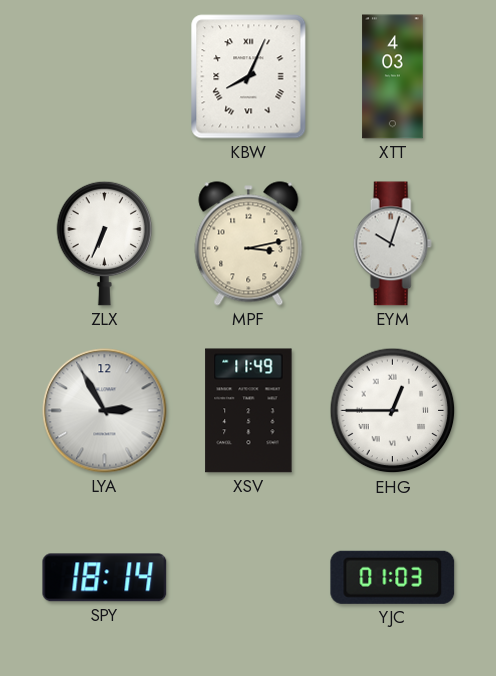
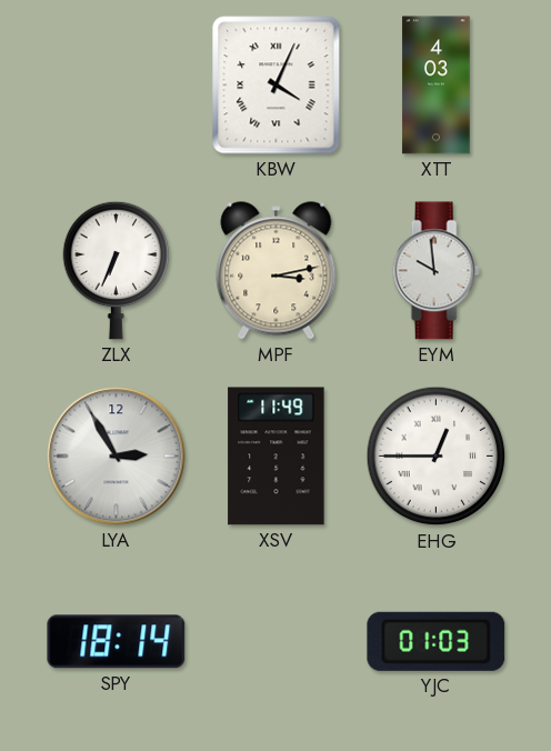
KBW: 8:04 -> 4:04
EYM: 10:03 -> 9:59
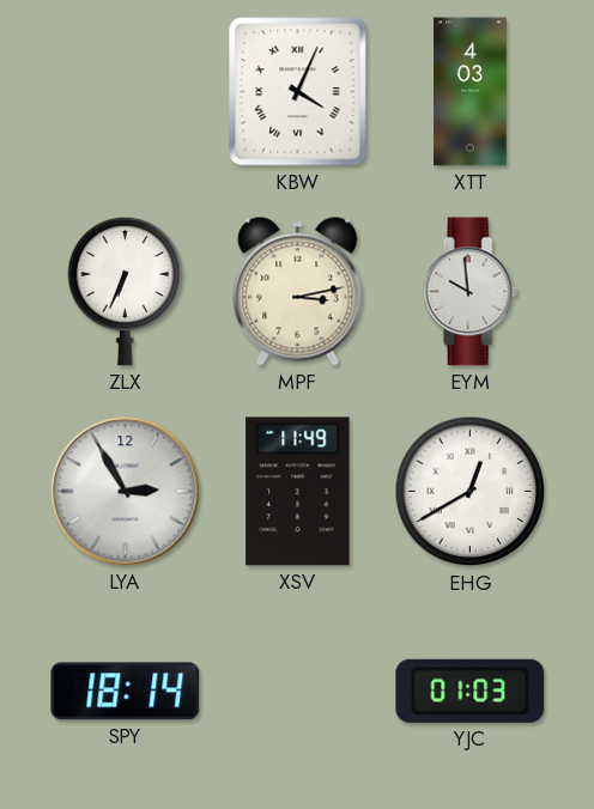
EHG: 12:45 -> 12:40
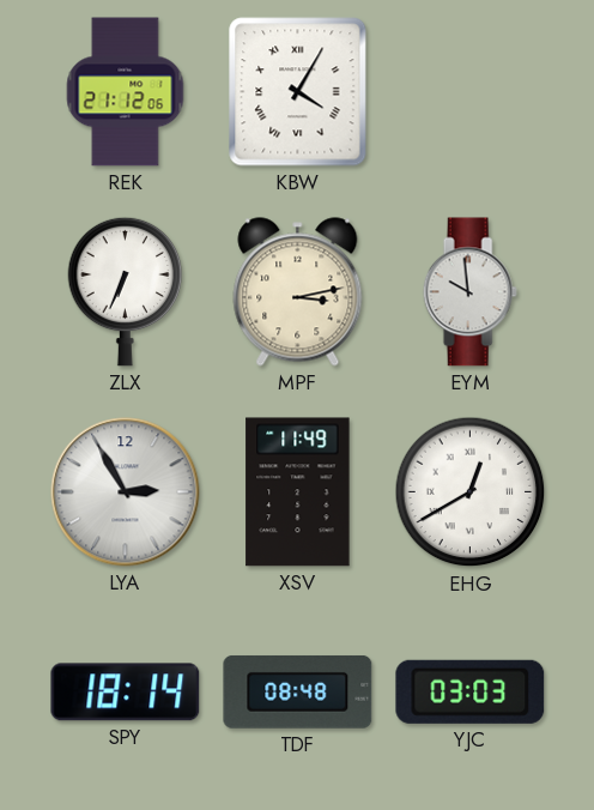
REK: none -> 21:12
KBW: 4:04 -> 4:05
XTT: 4:03 -> none
TDF: none -> 08:48
YJC: 01:03 -> 03:03
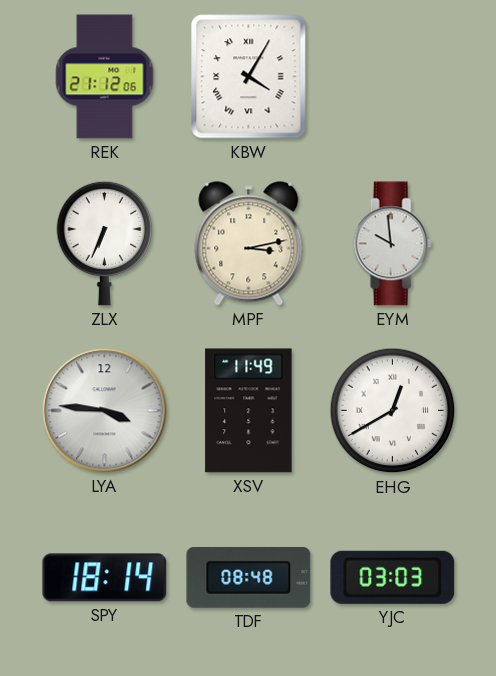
LYA: 2:55 -> 3:46
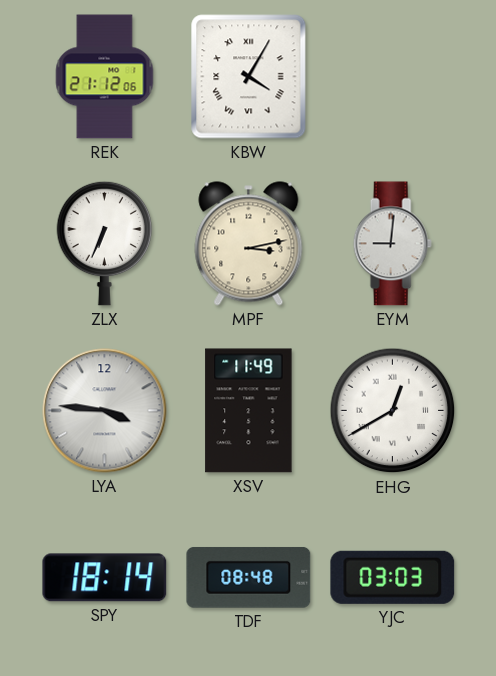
EYM: 9:59 -> 9:01
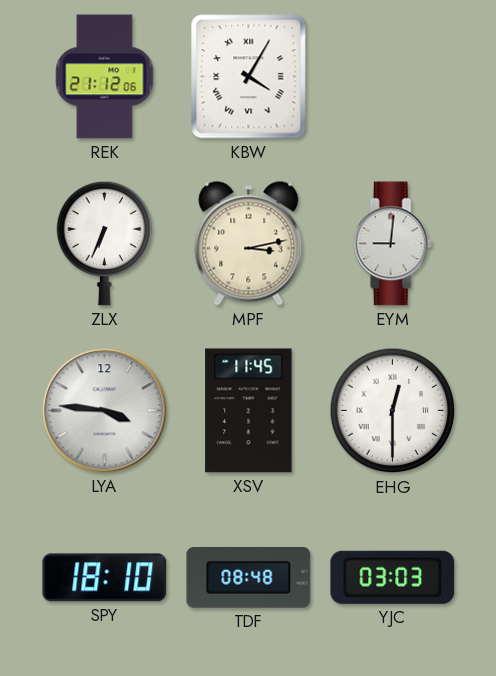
XSV: 11:49 -> 11:45
EHG: 12:40 -> 12:30
SPY: 18:14 -> 18:10
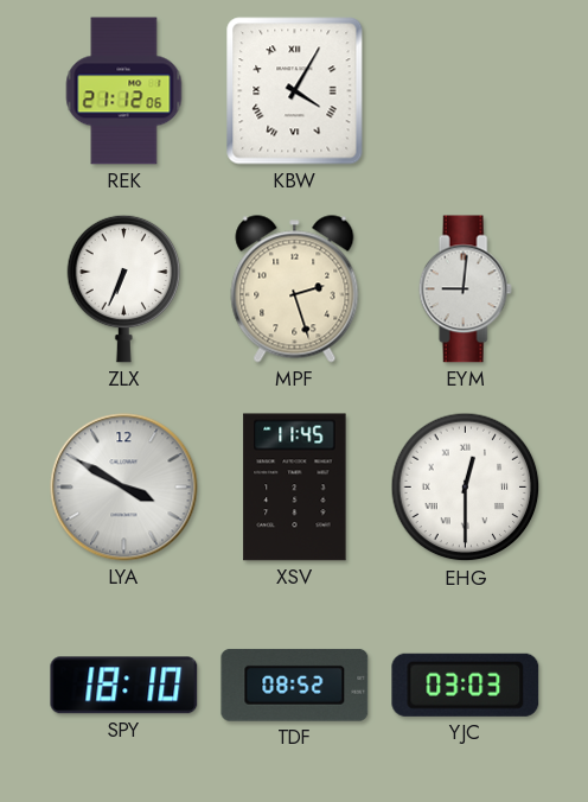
MPF: 3:13 -> 2:27
LYA: 3:46 -> 3:50
TDF: 08:48 -> 08:52
